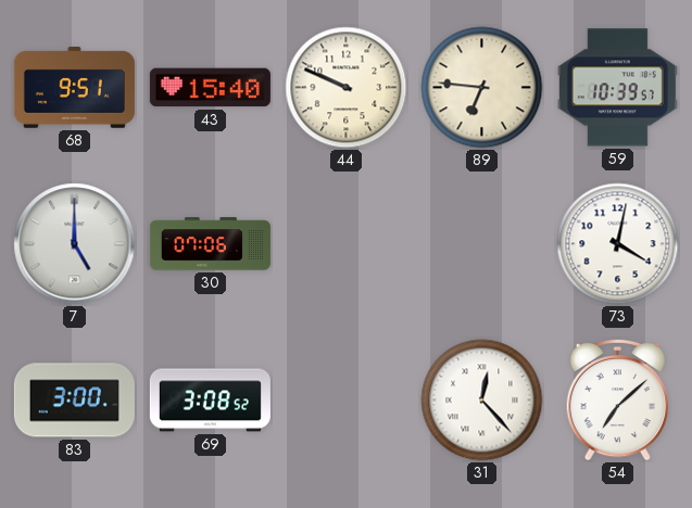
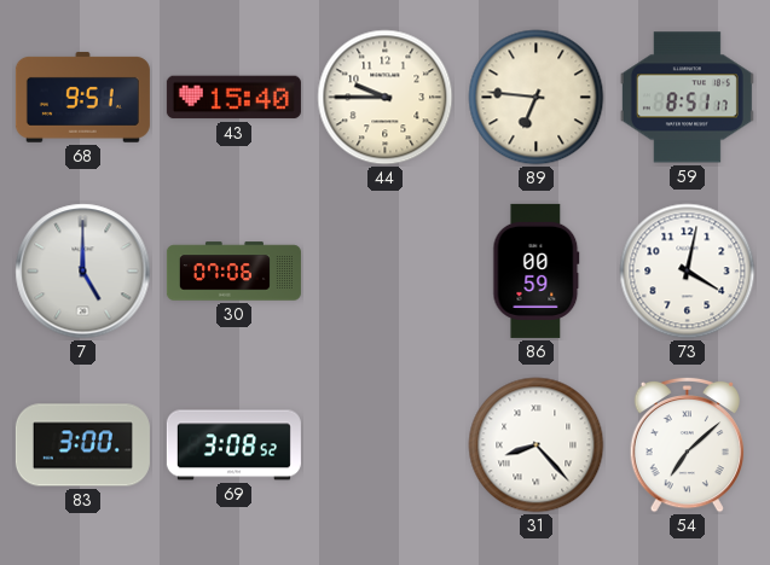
44: 9:49 -> 9:45
59: 10:39 -> 8:51
86: none -> 00:59
31: 12:23 -> 8:23
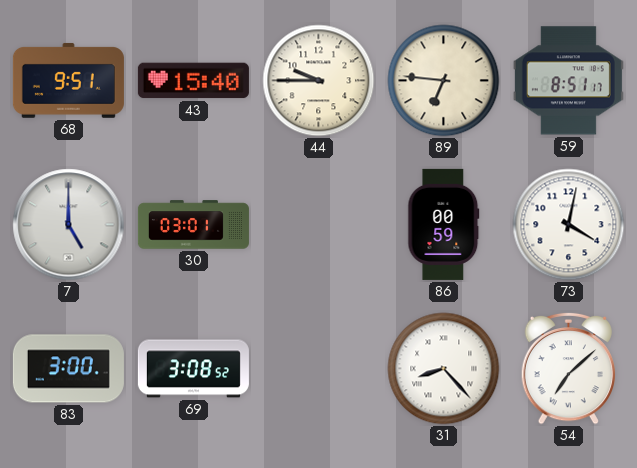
30: 07:06 -> 03:01
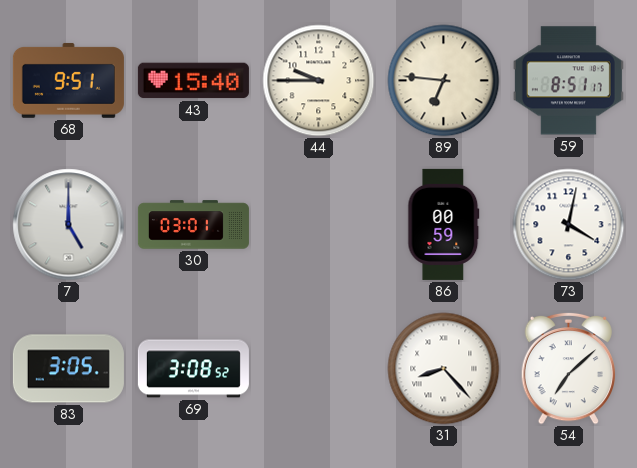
83: 3:00 -> 3:05
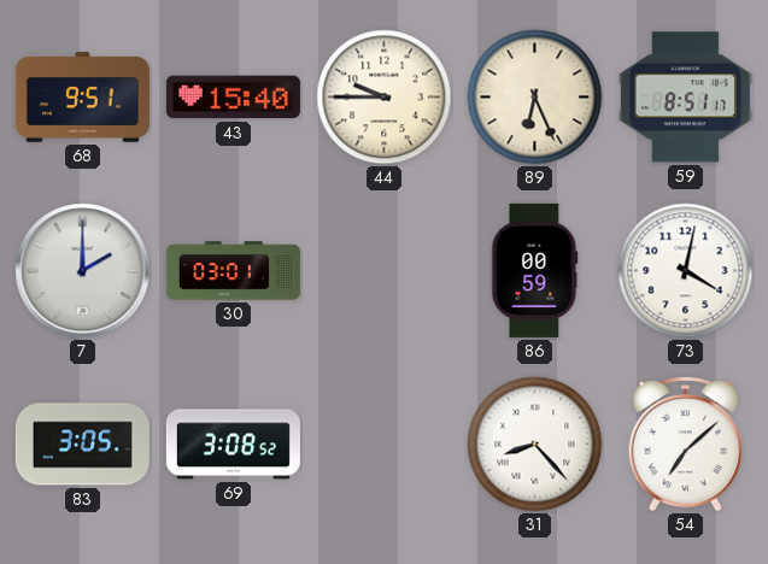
89: 6:46 -> 6:26
7: 5:00 -> 2:00
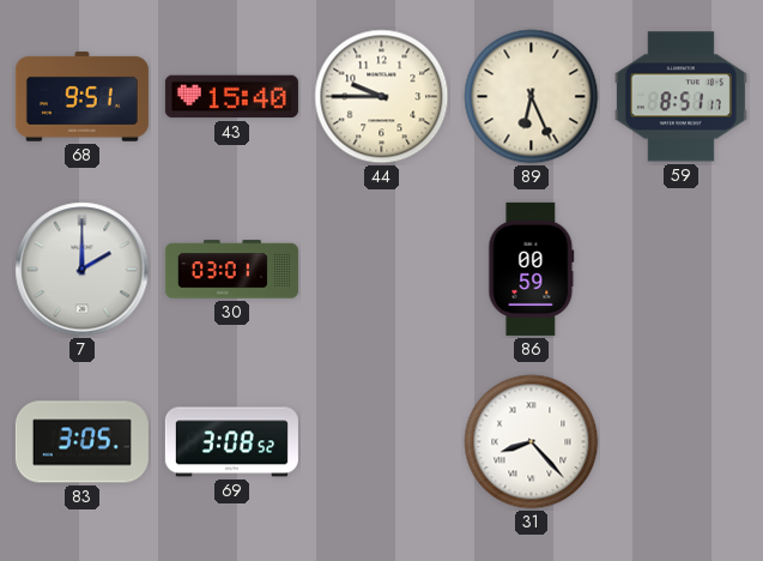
73: 4:02 -> none
54: 7:08 -> none
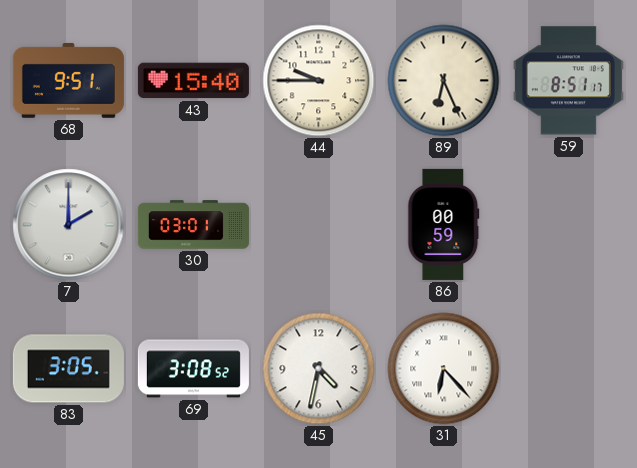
45: none -> 4:32
31: 8:23 -> 6:23
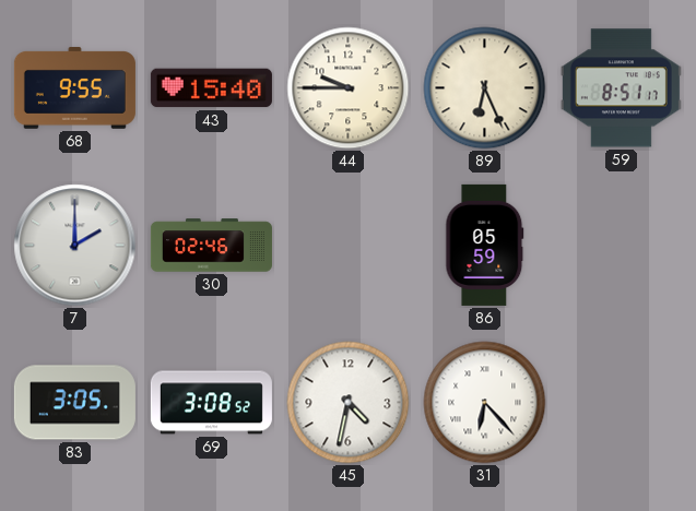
68: 9:51 -> 9:55
30: 03:01 -> 02:46
86: 00:59 -> 05:59
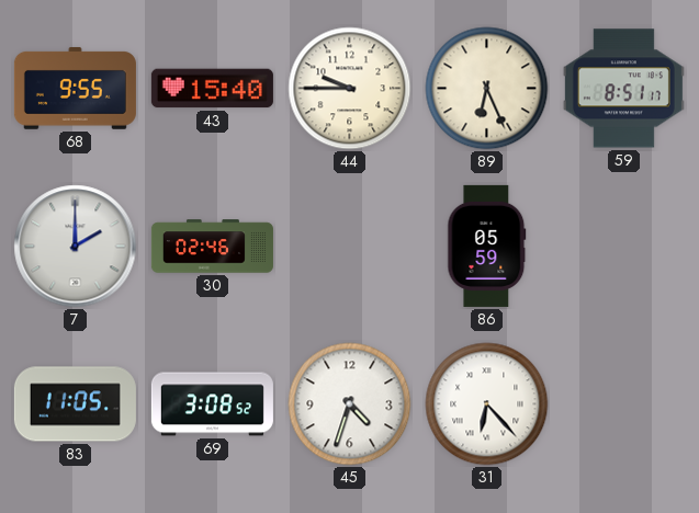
83: 3:05 -> 11:05
45: 4:32 -> 4:33
